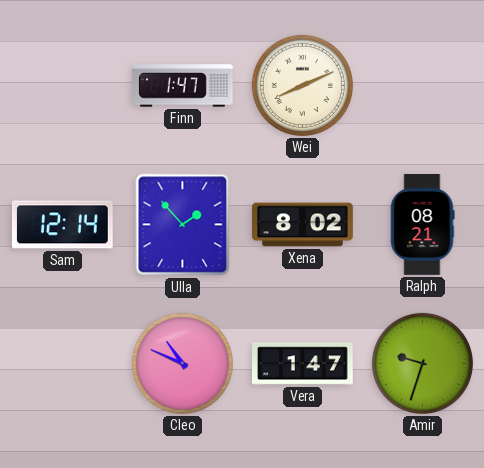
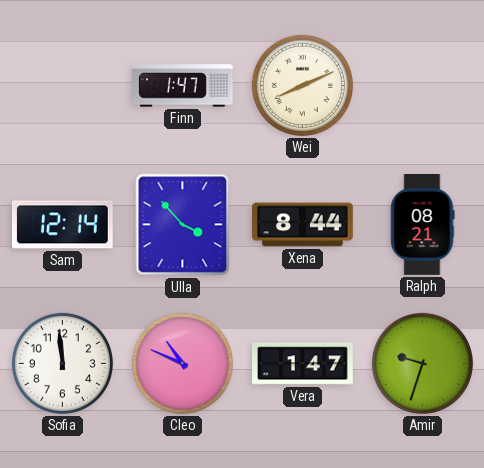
Ulla: 1:53 -> 3:53
Xena: 8:02 -> 8:44
Sofia: none -> 11:59
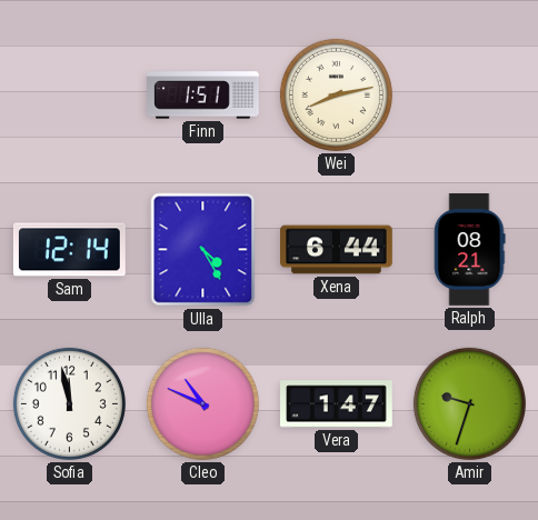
Finn: 1:47 -> 1:51
Wei: 8:11 -> 8:13
Ulla: 3:53 -> 4:25
Xena: 8:44 -> 6:44
Sofia: 11:59 -> 11:58
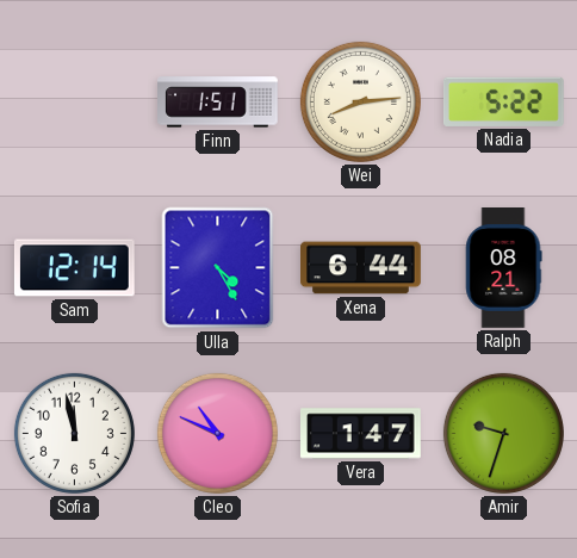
Wei: 8:13 -> 8:14
Nadia: none -> 5:22
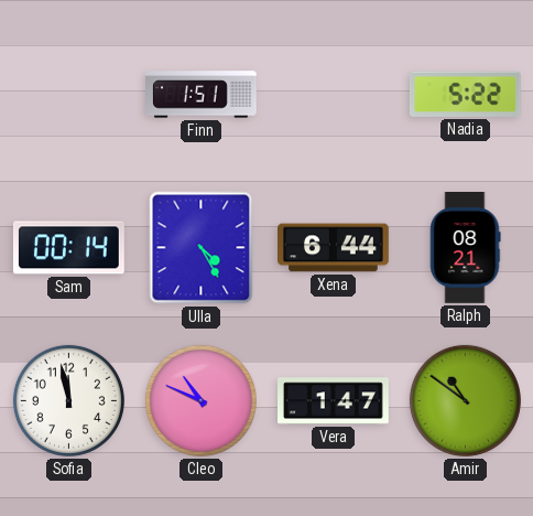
Wei: 8:14 -> none
Sam: 12:14 -> 00:14
Amir: 9:33 -> 10:51
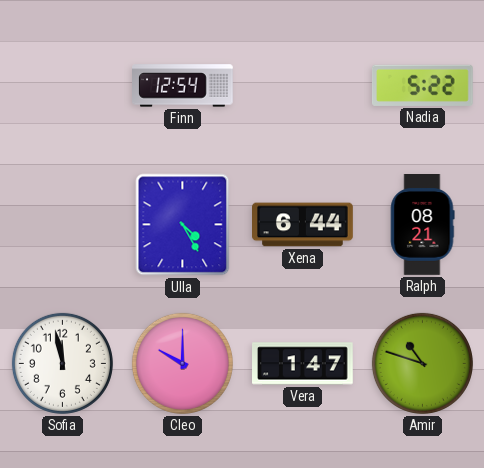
Finn: 1:51 -> 12:54
Sam: 00:14 -> none
Cleo: 10:49 -> 10:00
Amir: 10:51 -> 10:48
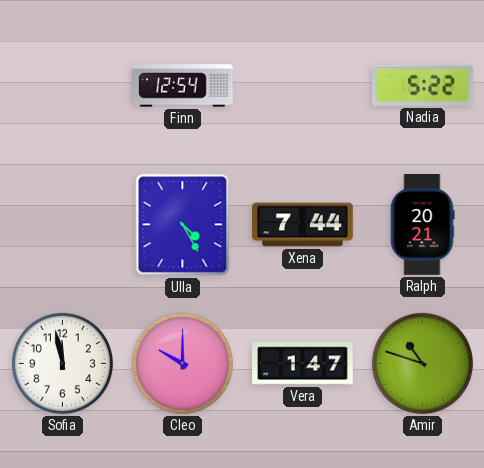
Xena: 6:44 -> 7:44
Ralph: 08:21 -> 20:21
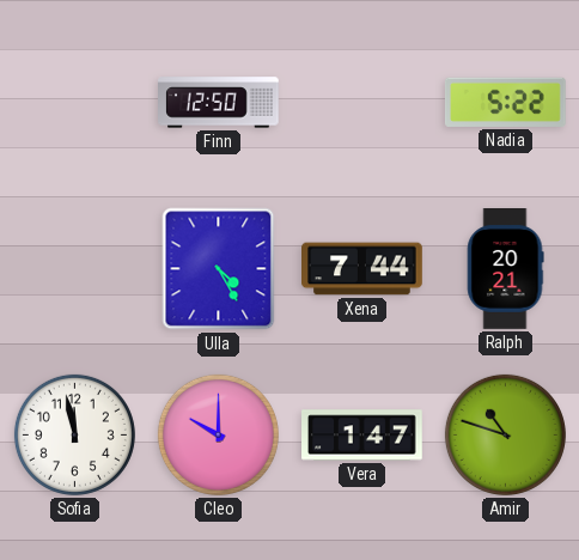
Finn: 12:54 -> 12:50
